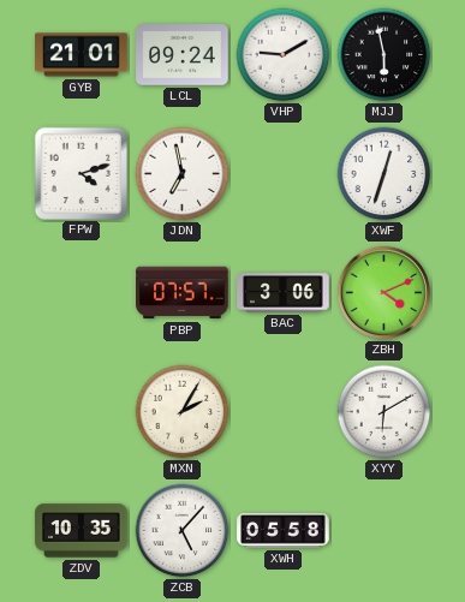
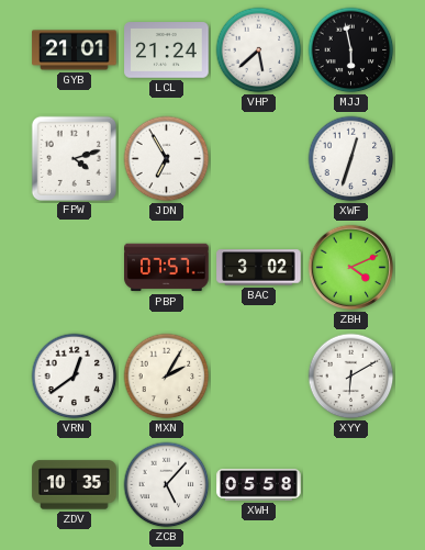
LCL: 09:24 -> 21:24
VHP: 9:10 -> 5:38
JDN: 6:58 -> 6:55
BAC: 3:06 -> 3:02
VRN: none -> 12:39
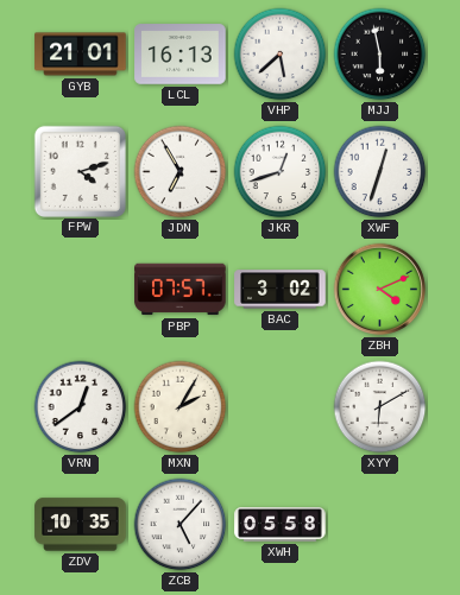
LCL: 21:24 -> 16:13
JKR: none -> 12:42
